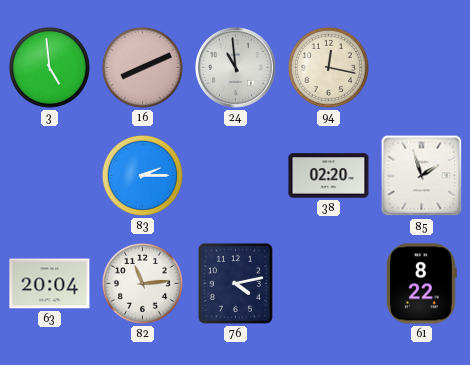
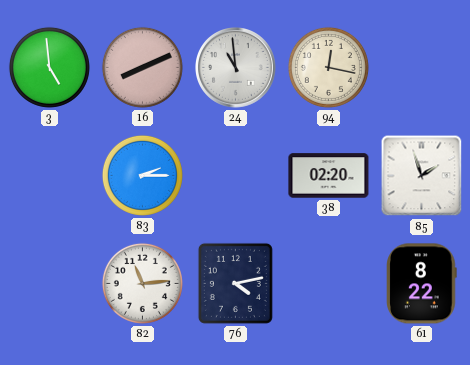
63: 20:04 -> none
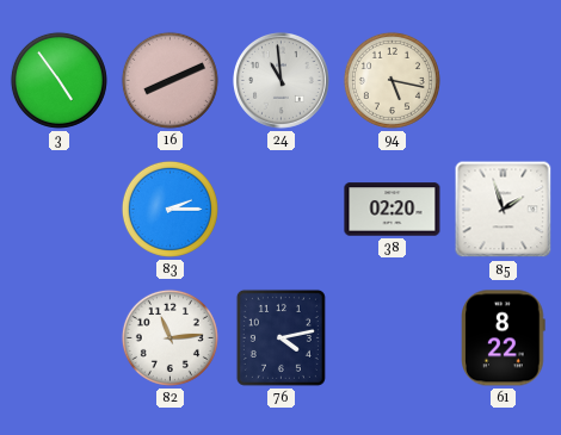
3: 4:59 -> 4:54
94: 12:17 -> 5:17
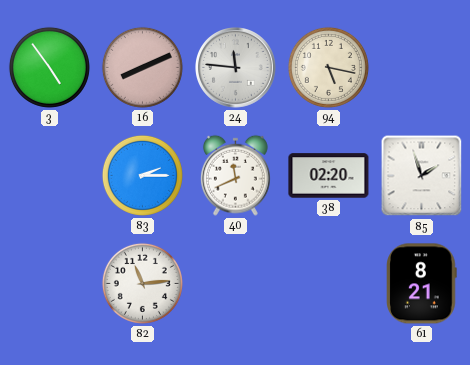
24: 10:59 -> 11:46
40: none -> 11:41
76: 4:13 -> none
61: 8:22 -> 8:21
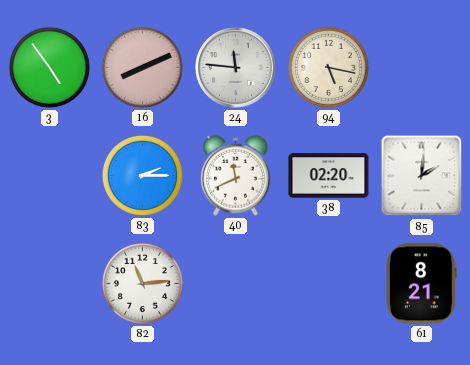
85: 1:57 -> 2:01
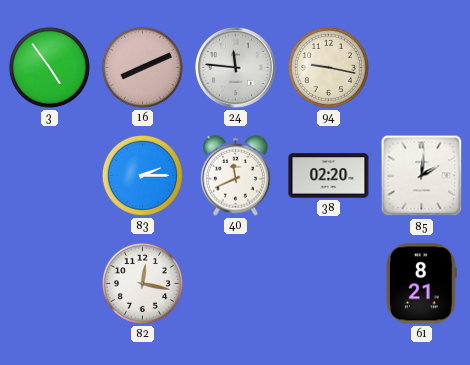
94: 5:17 -> 9:17
82: 11:14 -> 12:17
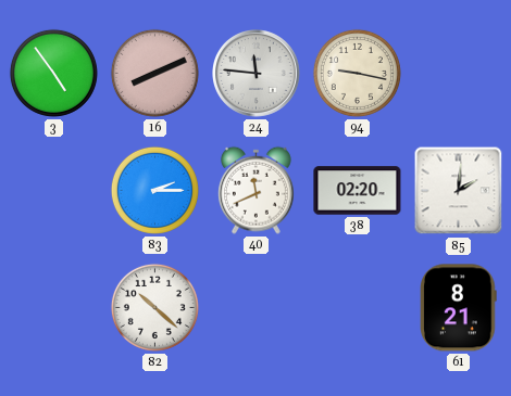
82: 12:17 -> 10:22
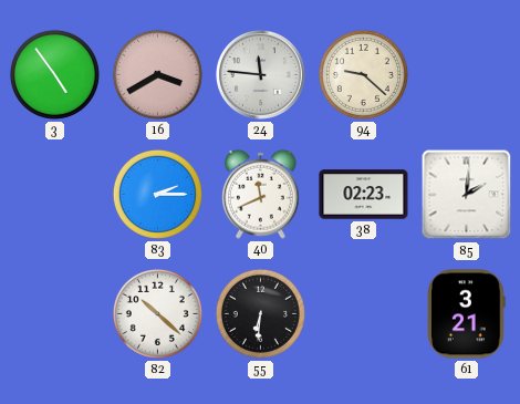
16: 8:11 -> 3:40
94: 9:17 -> 9:22
38: 02:20 -> 02:23
55: none -> 6:31
61: 8:21 -> 3:21
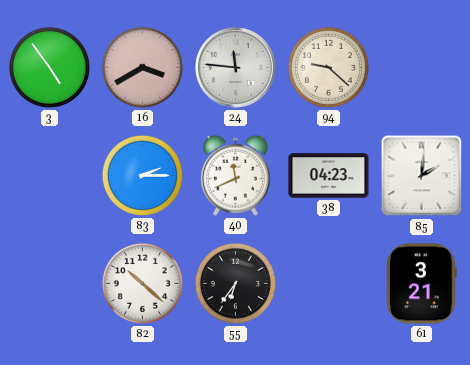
38: 02:23 -> 04:23
55: 6:31 -> 6:36
